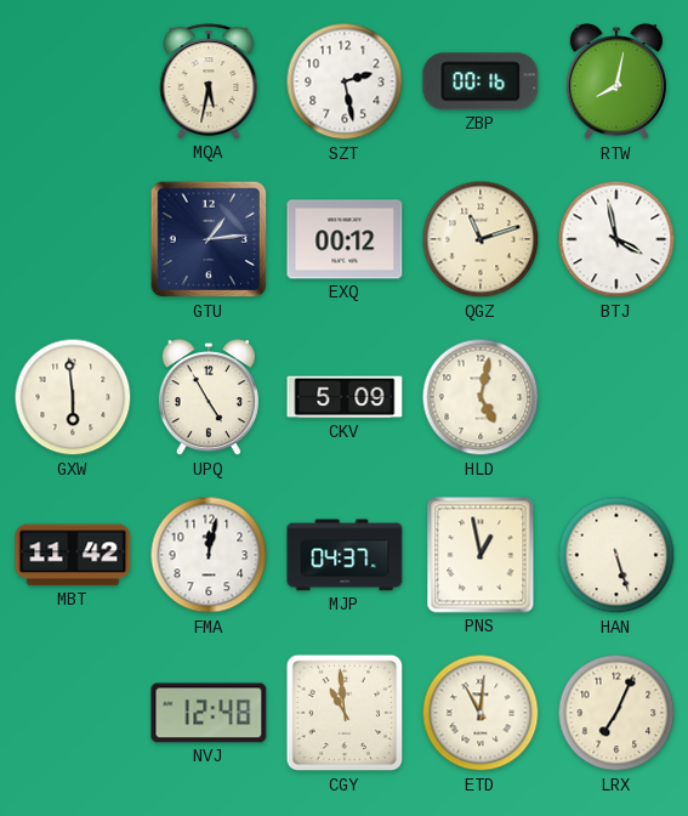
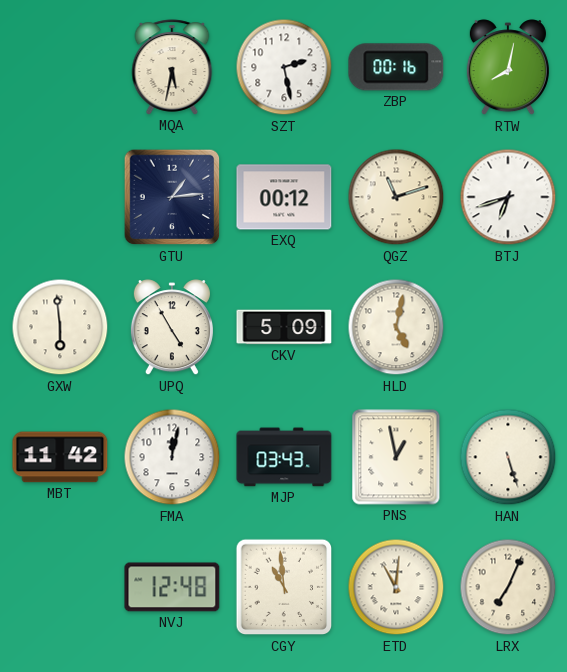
BTJ: 3:58 -> 6:42
MJP: 04:37 -> 03:43
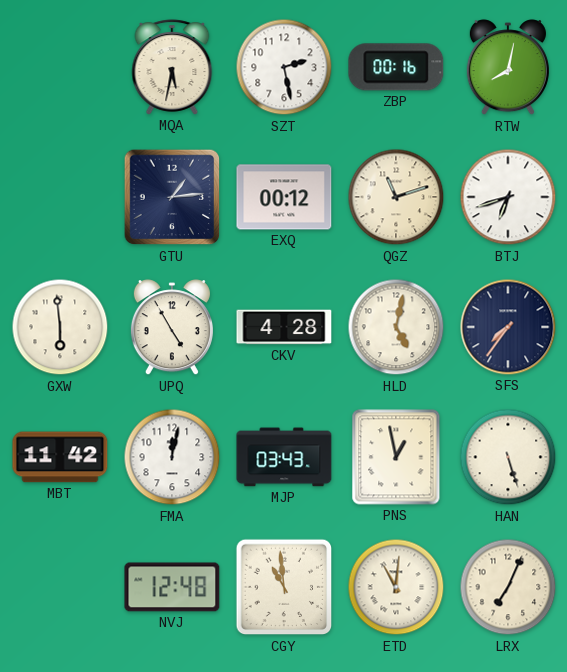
CKV: 5:09 -> 4:28
SFS: none -> 7:36
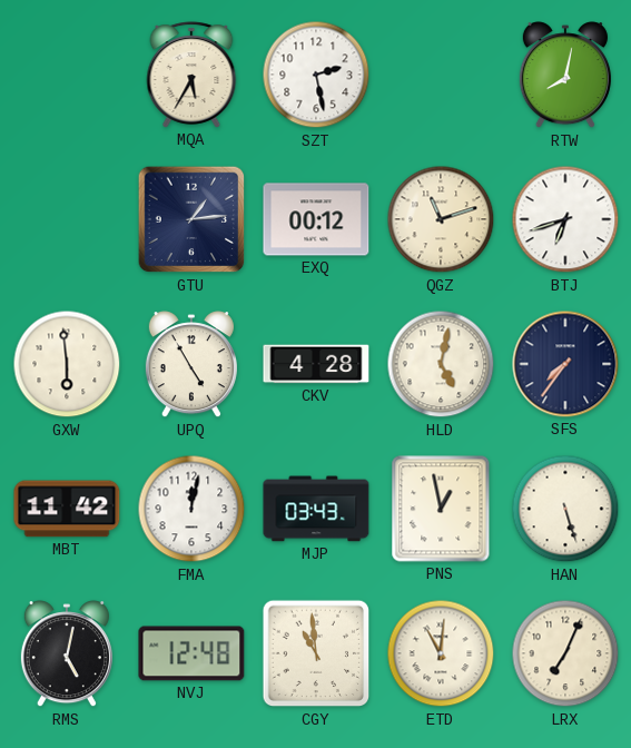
MQA: 5:32 -> 5:35
ZBP: 00:16 -> none
RMS: none -> 5:02
